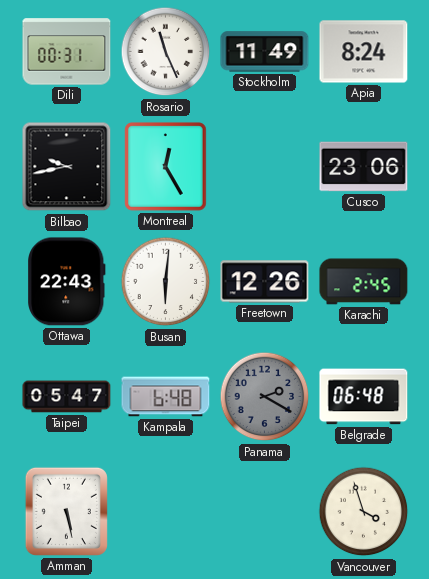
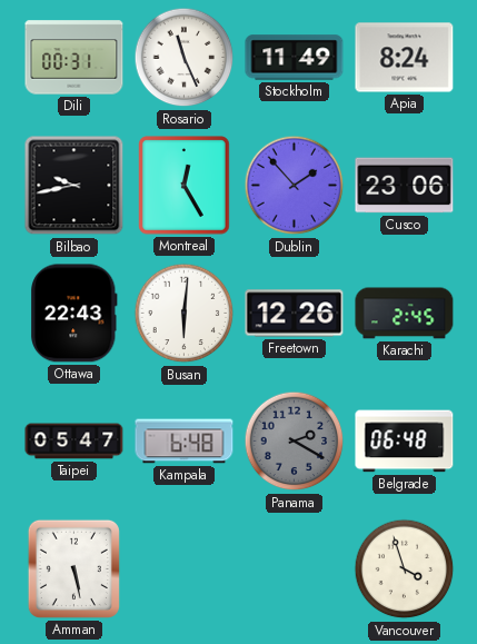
Dublin: none -> 1:53
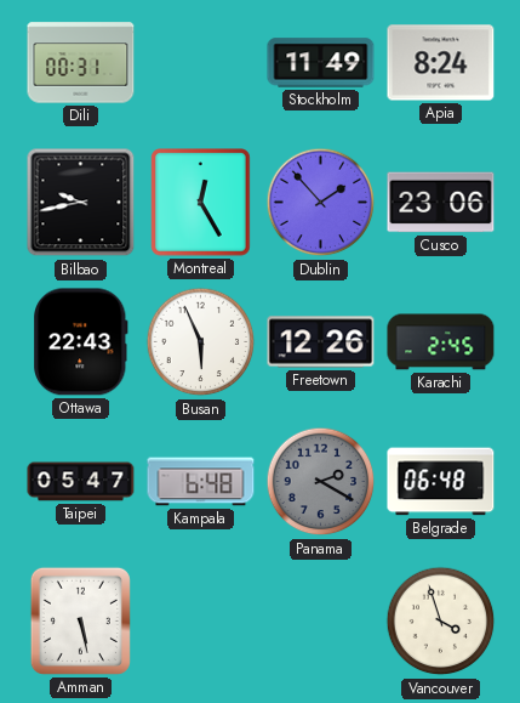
Rosario: 11:26 -> none
Busan: 6:01 -> 5:56
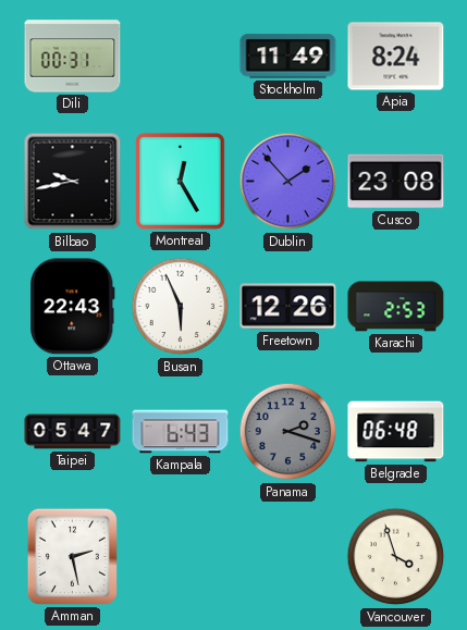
Cusco: 23:06 -> 23:08
Karachi: 2:45 -> 2:53
Kampala: 6:48 -> 6:43
Panama: 2:20 -> 2:18
Amman: 5:28 -> 2:28
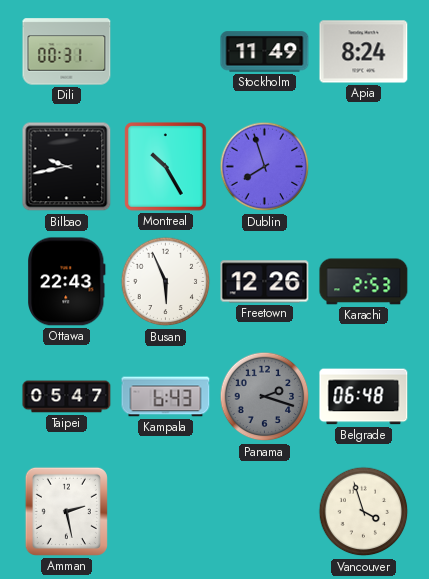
Montreal: 12:25 -> 10:25
Dublin: 1:53 -> 7:57
Cusco: 23:08 -> none
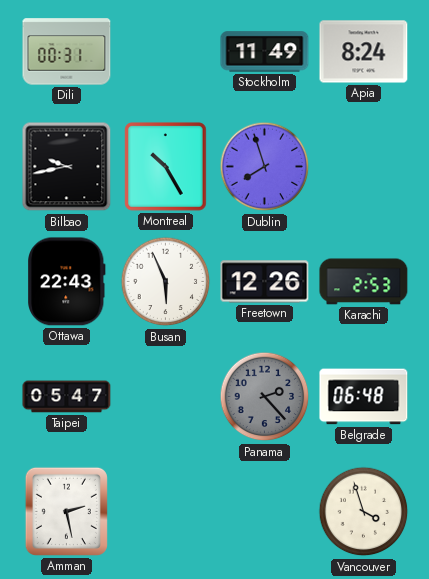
Kampala: 6:43 -> none
Panama: 2:18 -> 2:23
